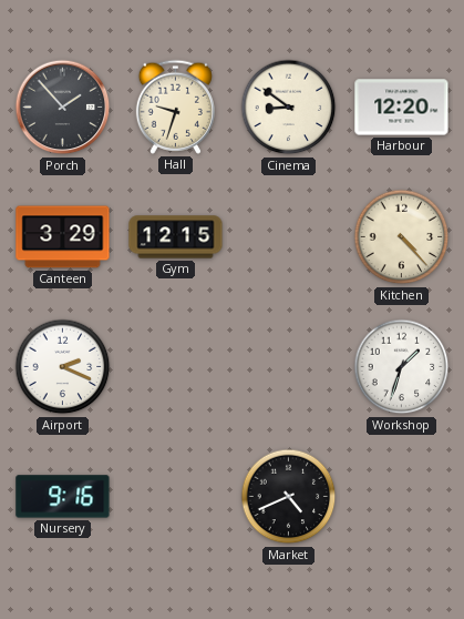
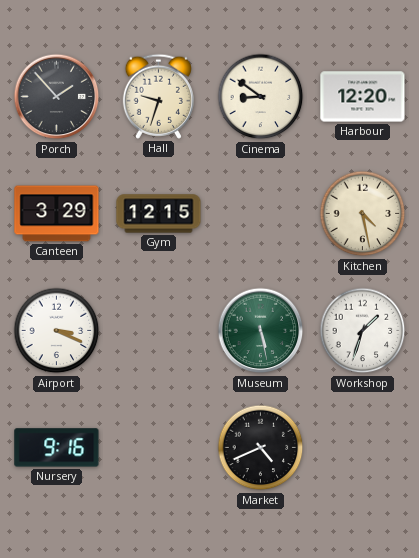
Kitchen: 4:23 -> 4:28
Airport: 2:19 -> 3:19
Museum: none -> 5:28
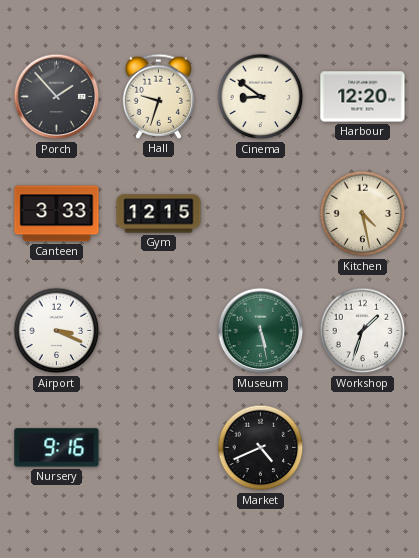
Canteen: 3:29 -> 3:33
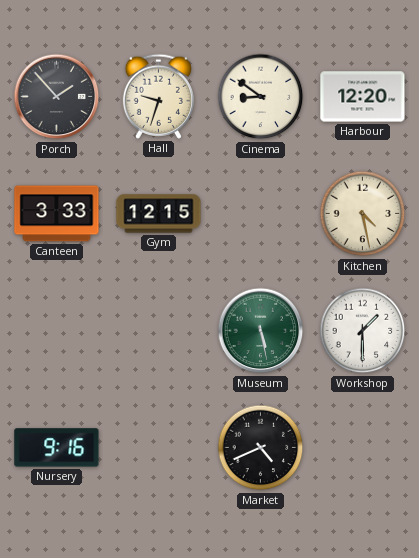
Airport: 3:19 -> none
Workshop: 1:33 -> 1:30
